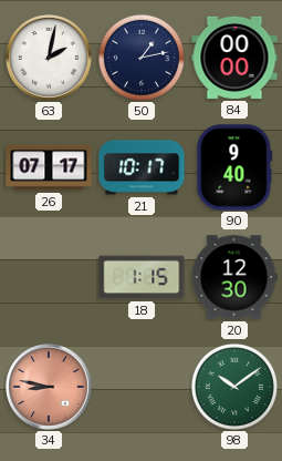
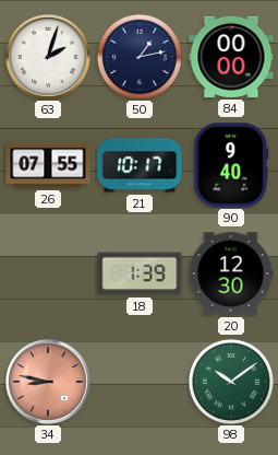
63: 2:02 -> 2:03
26: 07:17 -> 07:55
18: 1:15 -> 1:39
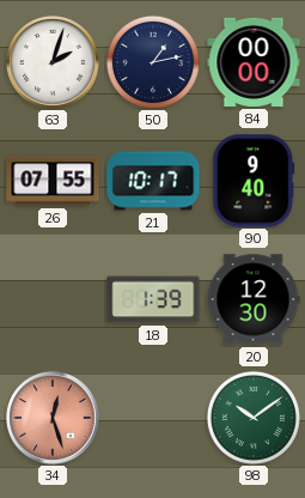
34: 8:47 -> 12:27
